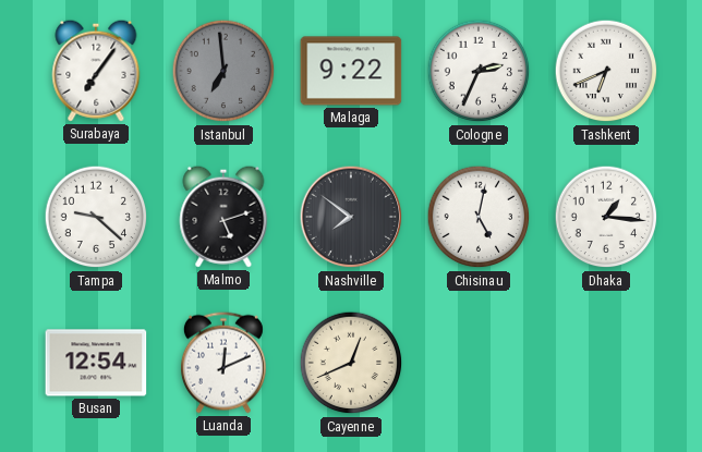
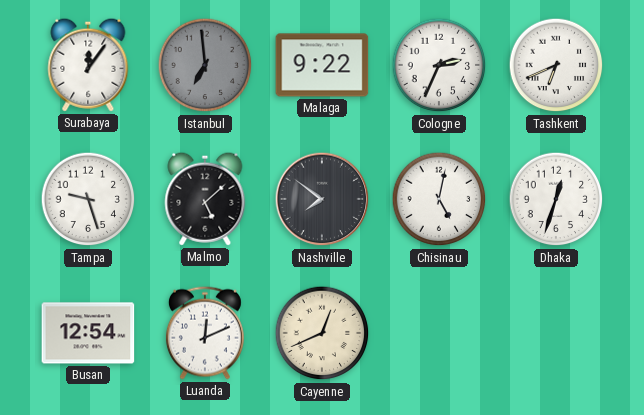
Surabaya: 7:06 -> 12:06
Tampa: 9:22 -> 9:27
Malmo: 5:12 -> 5:08
Dhaka: 1:16 -> 12:33
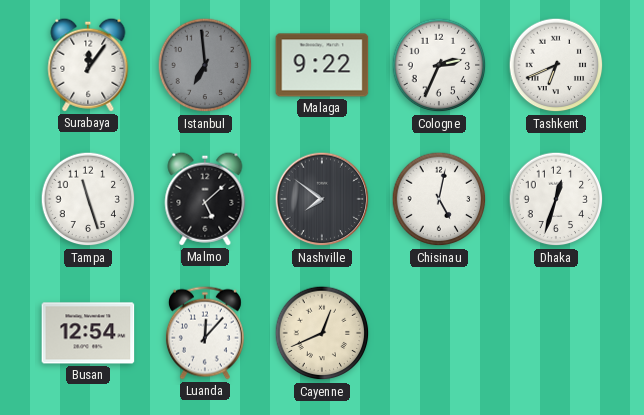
Tampa: 9:27 -> 11:27
Luanda: 12:11 -> 12:07
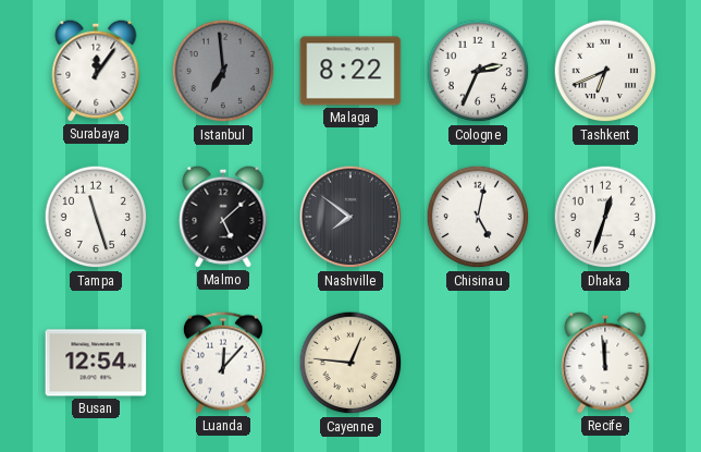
Malaga: 9:22 -> 8:22
Cayenne: 12:41 -> 12:46
Recife: none -> 11:59
